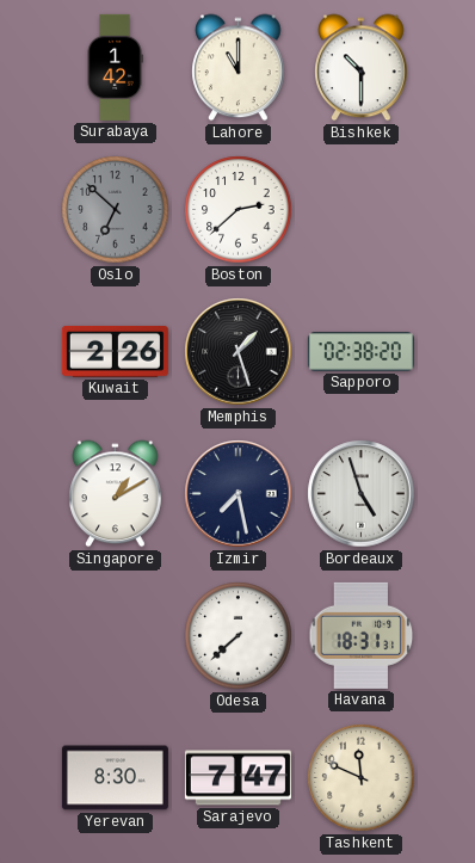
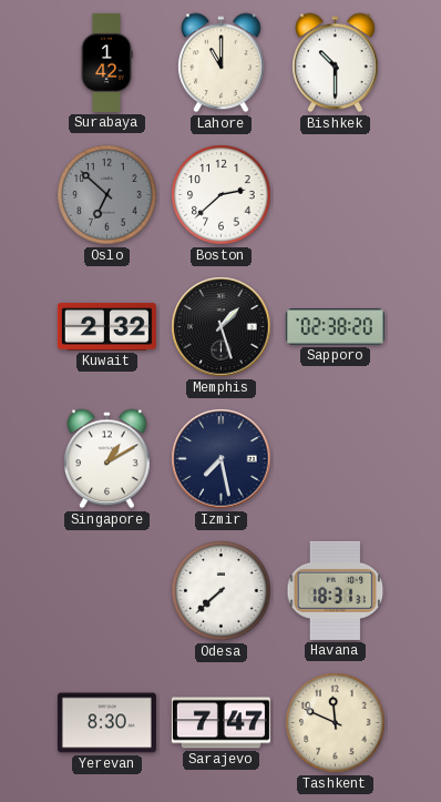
Kuwait: 2:26 -> 2:32
Bordeaux: 4:57 -> none
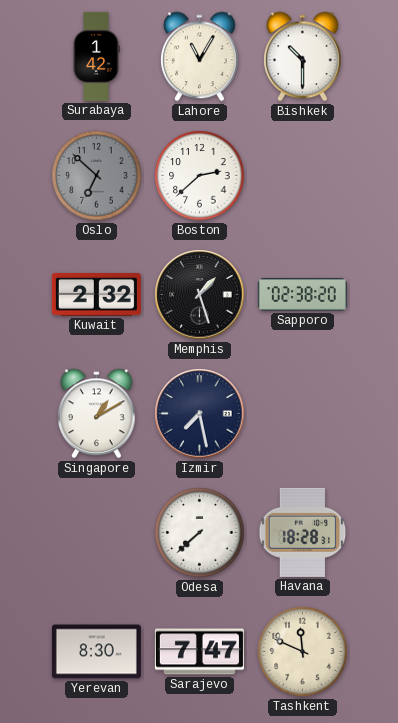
Lahore: 11:00 -> 11:05
Havana: 18:31 -> 18:28
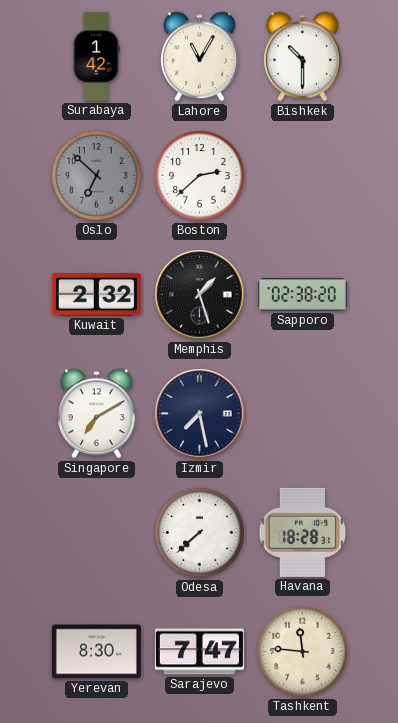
Singapore: 1:10 -> 7:10
Tashkent: 11:49 -> 11:46
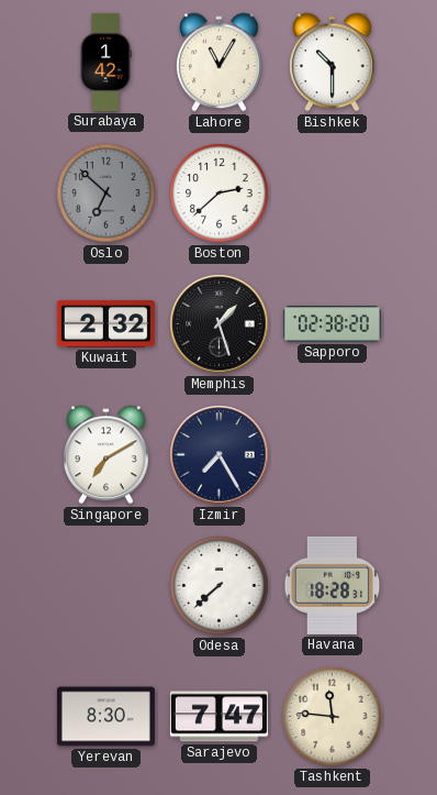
Izmir: 7:28 -> 7:25
